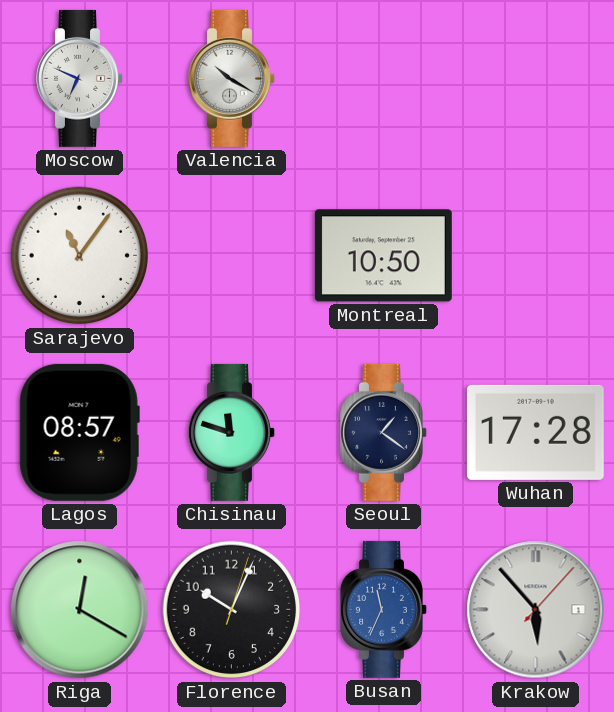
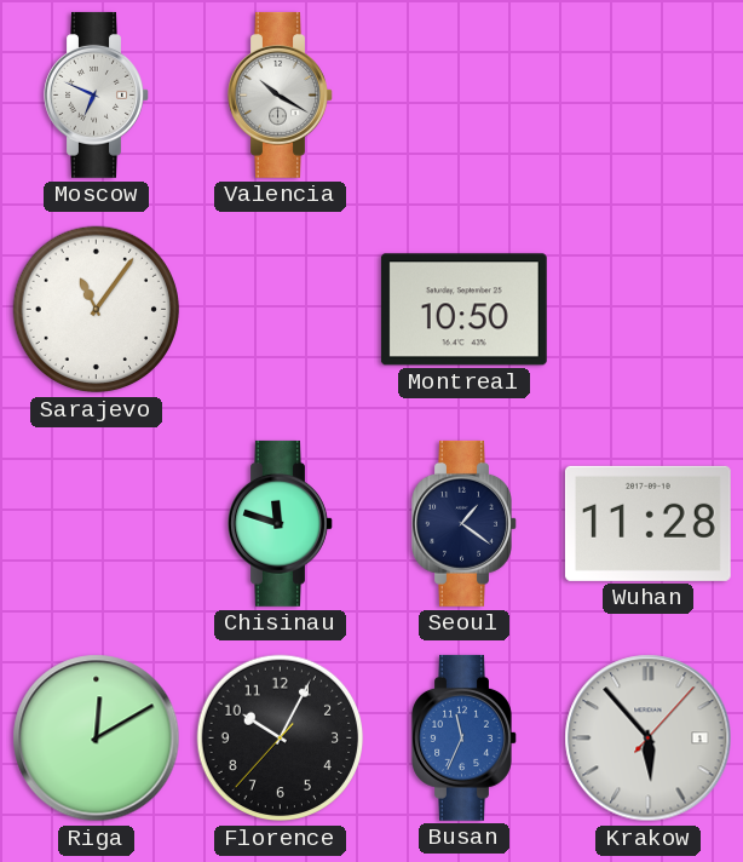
Lagos: 08:57 -> none
Wuhan: 17:28 -> 11:28
Riga: 12:20 -> 12:10
Florence: 10:04:03 -> 10:04:37
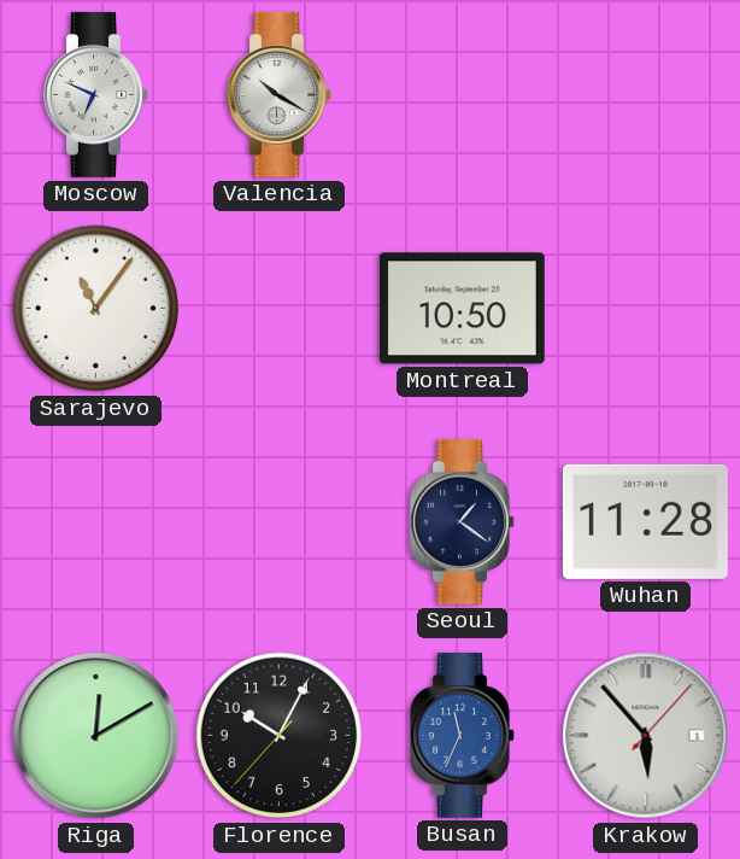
Chisinau: 11:48 -> none
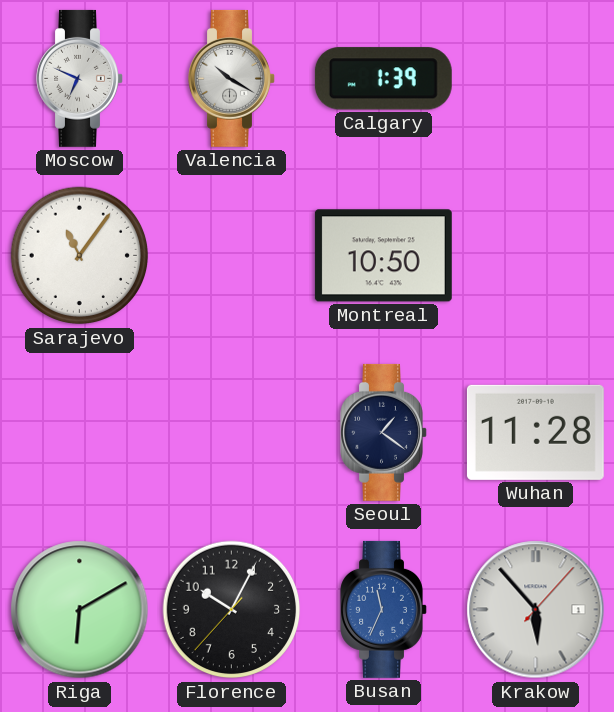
Calgary: none -> 1:39
Riga: 12:10 -> 6:10
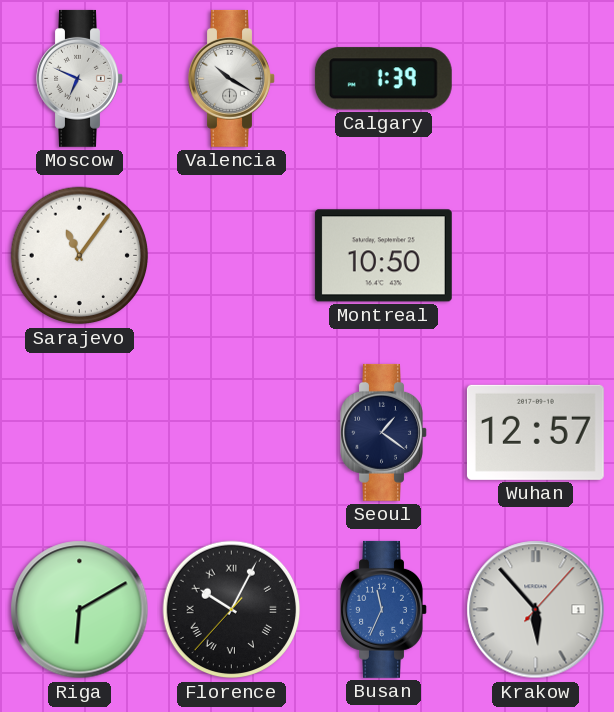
Wuhan: 11:28 -> 12:57
Florence numerals: Arabic -> Roman
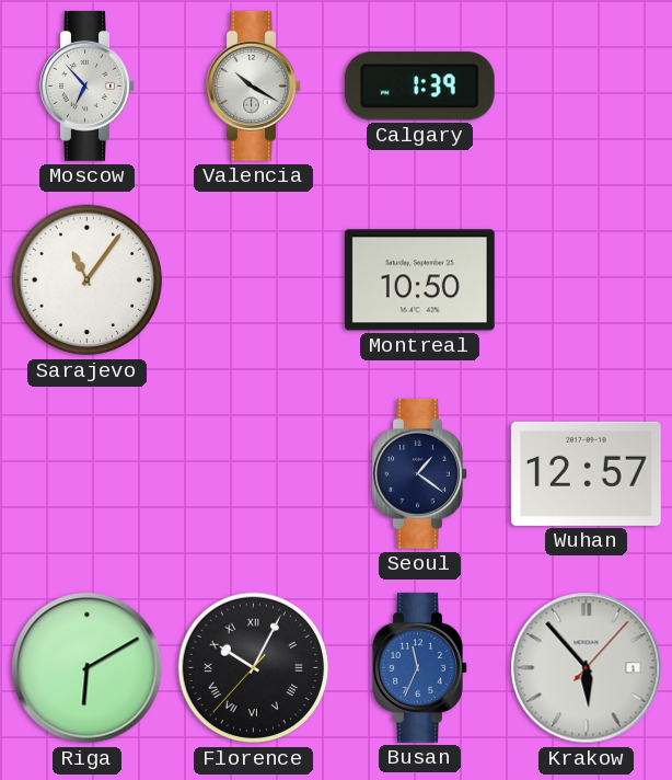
Moscow: 6:49 -> 6:53
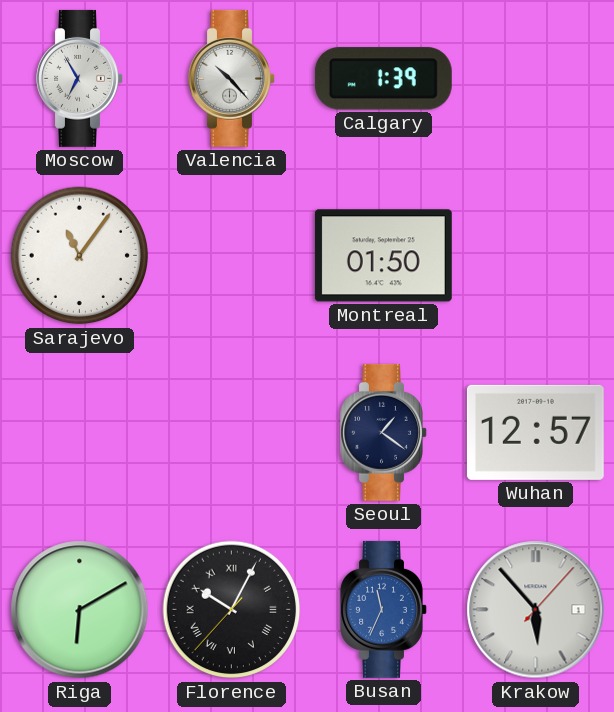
Moscow: 6:53 -> 6:55
Valencia: 10:20 -> 10:23
Montreal: 10:50 -> 01:50
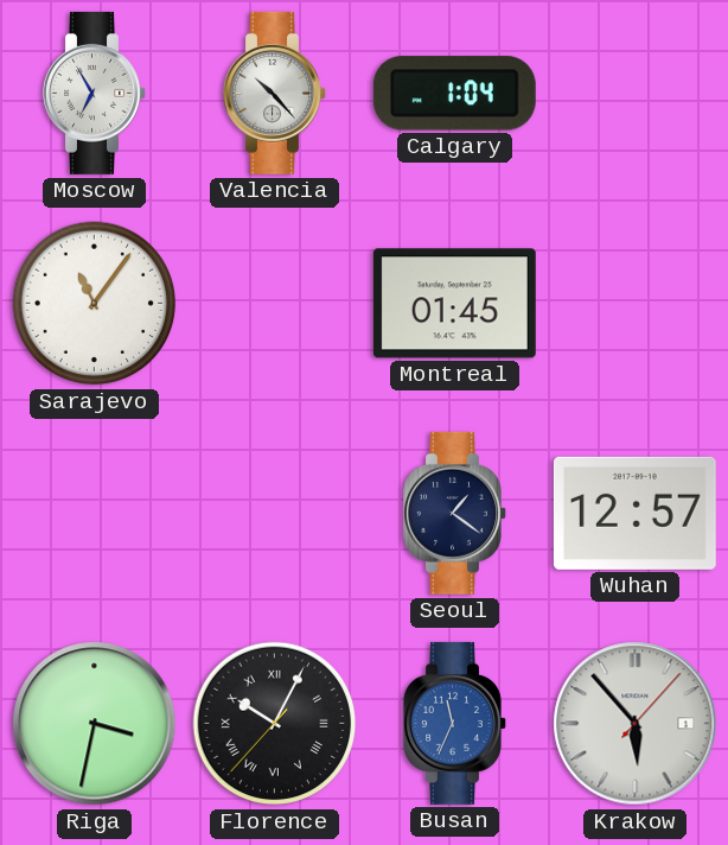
Calgary: 1:39 -> 1:04
Montreal: 01:50 -> 01:45
Riga: 6:10 -> 3:32
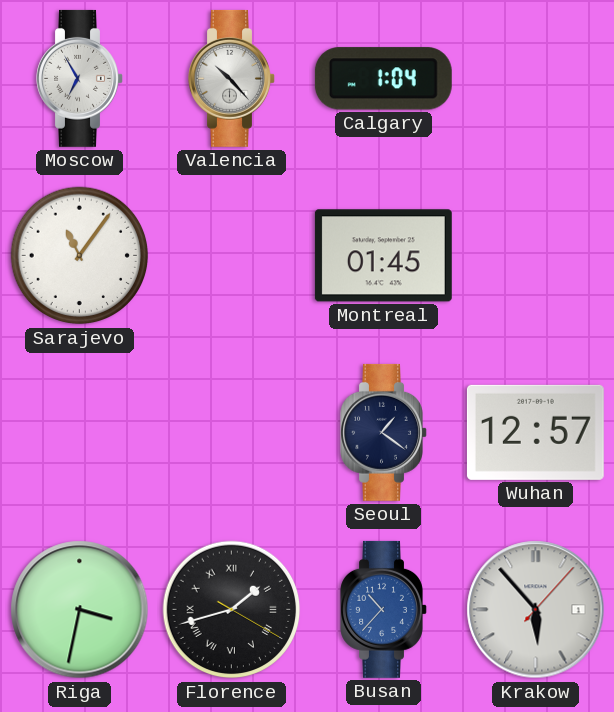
Florence: 10:04 -> 1:42
Busan: 11:34 -> 10:37
